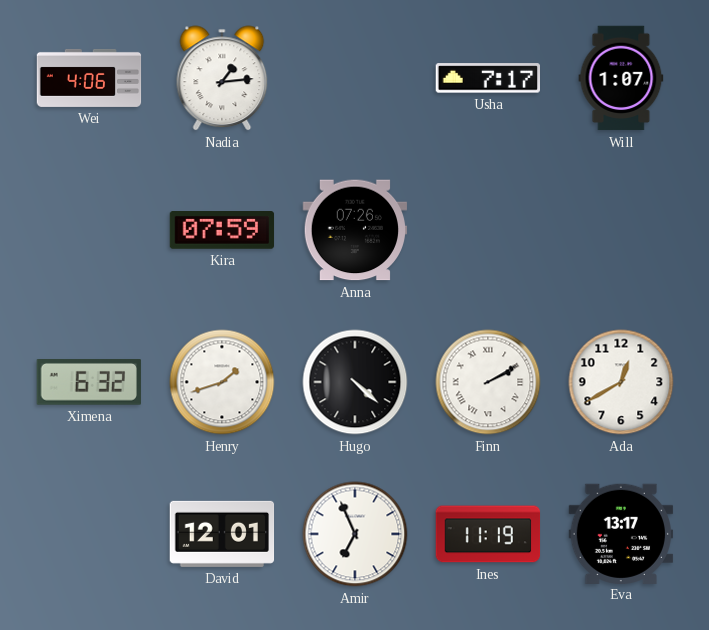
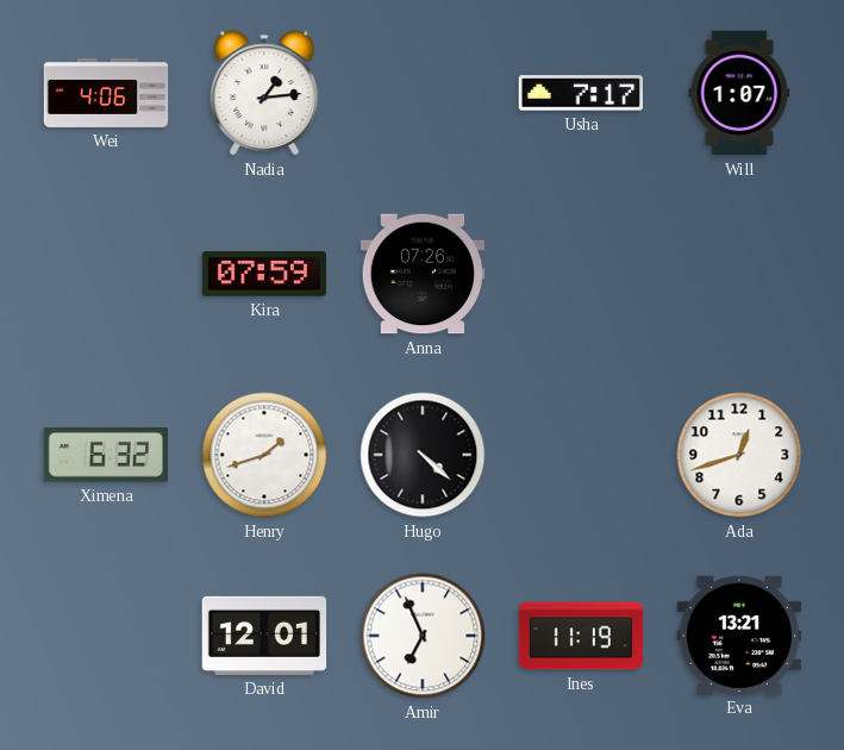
Finn: 2:10 -> none
Ada: 12:40 -> 12:42
Eva: 13:17 -> 13:21
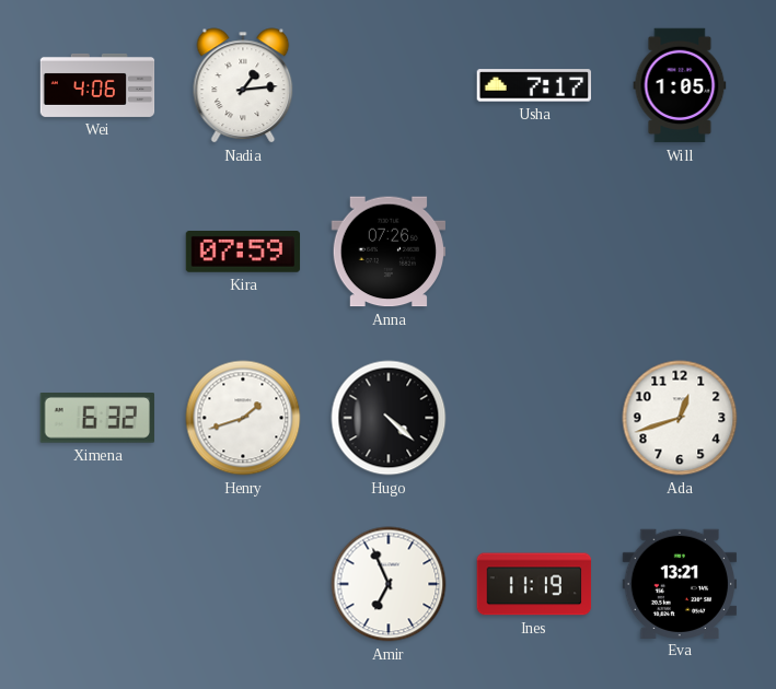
Will: 1:07 -> 1:05
David: 12:01 -> none
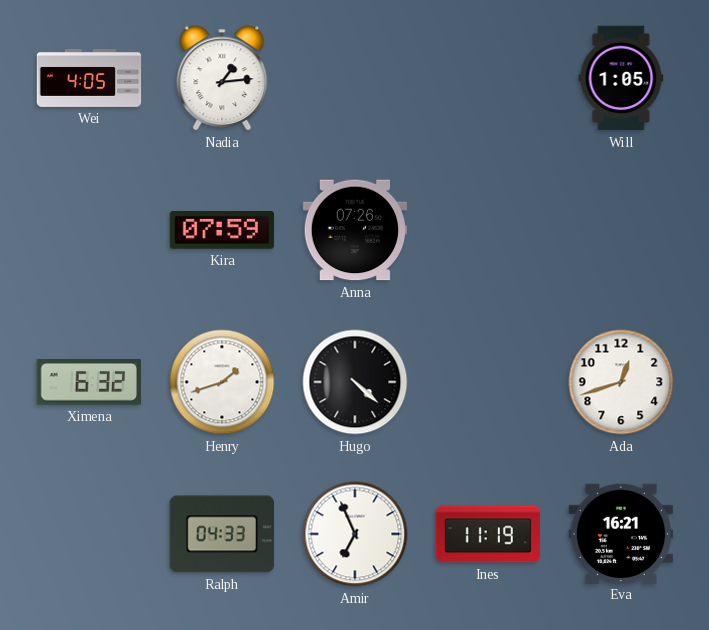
Wei: 4:06 -> 4:05
Usha: 7:17 -> none
Ralph: none -> 04:33
Eva: 13:21 -> 16:21
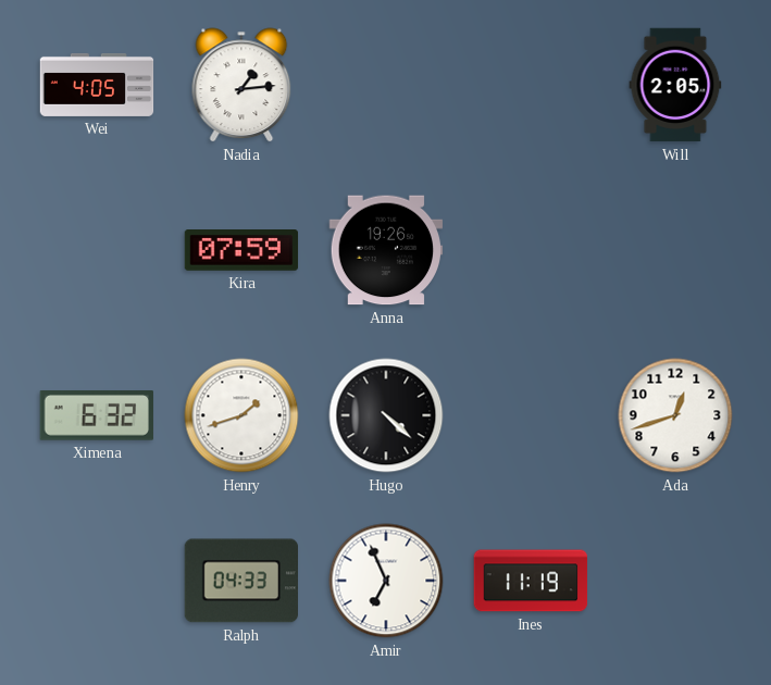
Will: 1:05 -> 2:05
Anna: 07:26 -> 19:26
Eva: 16:21 -> none
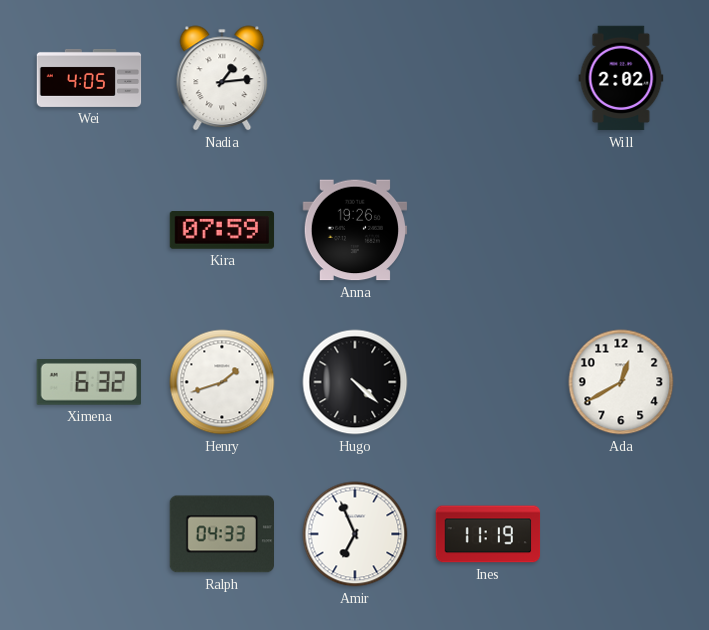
Will: 2:05 -> 2:02
Ada: 12:42 -> 12:40
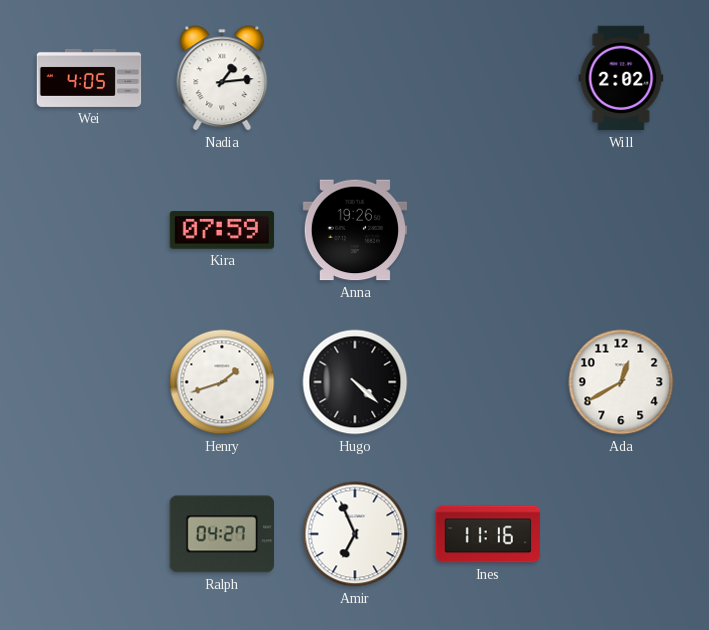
Ximena: 6:32 -> none
Ralph: 04:33 -> 04:27
Ines: 11:19 -> 11:16
